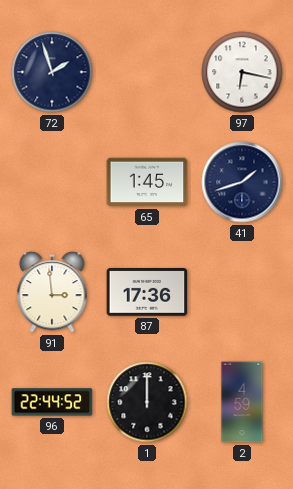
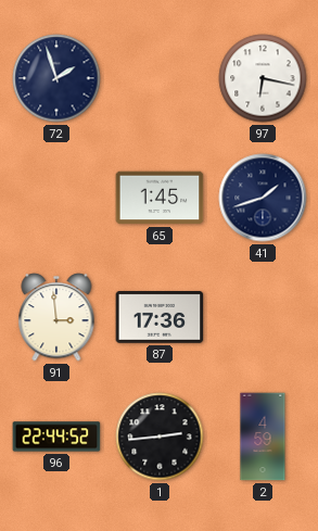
1: 12:00 -> 2:44
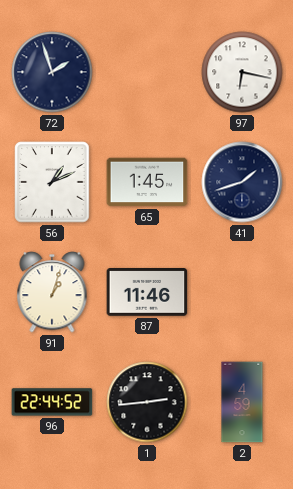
56: none -> 1:11
91: 2:59 -> 1:03
87: 17:36 -> 11:46
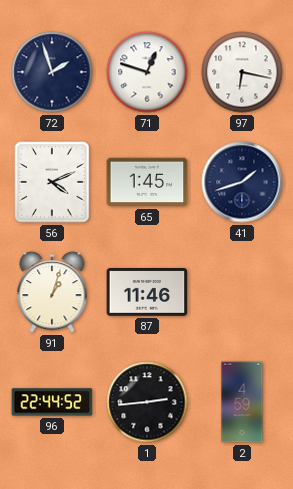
71: none -> 12:48
56: 1:11 -> 4:11
